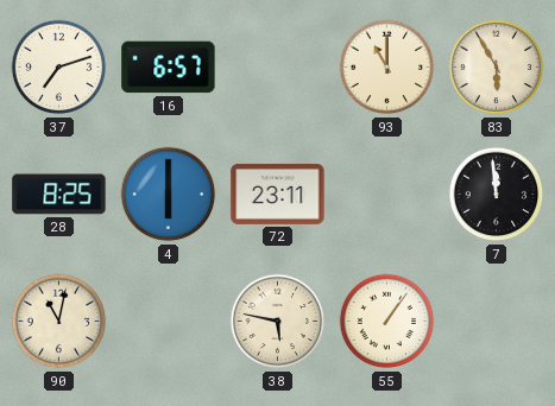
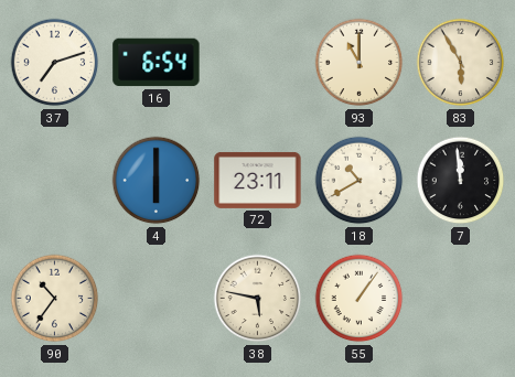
16: 6:57 -> 6:54
28: 8:25 -> none
18: none -> 10:40
90: 11:02 -> 10:36
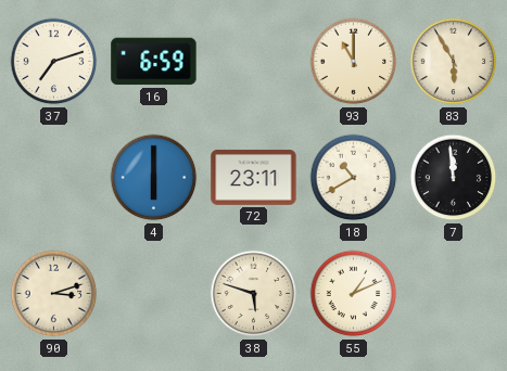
16: 6:54 -> 6:59
90: 10:36 -> 3:12
38: 5:47 -> 5:48
55: 1:06 -> 1:11
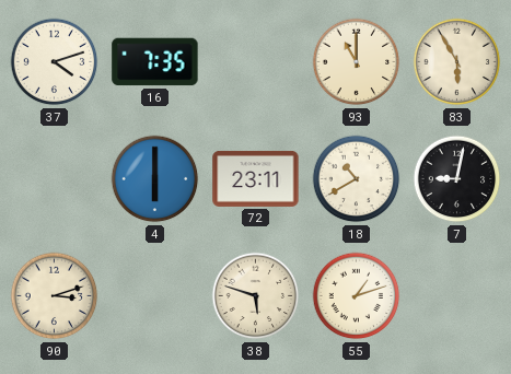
37: 7:12 -> 4:12
16: 6:59 -> 7:35
7: 11:59 -> 9:02
55: 1:11 -> 1:12
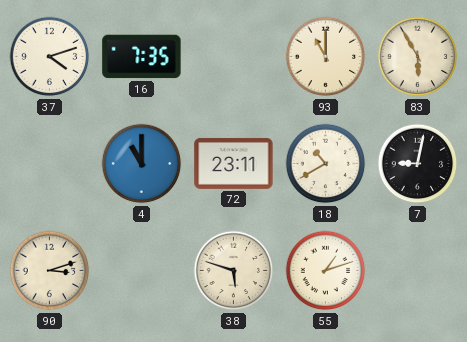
4: 6:00 -> 11:00
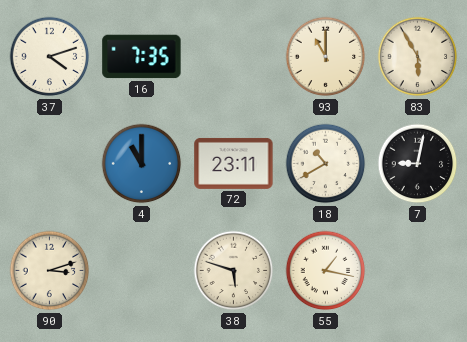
55: 1:12 -> 1:17
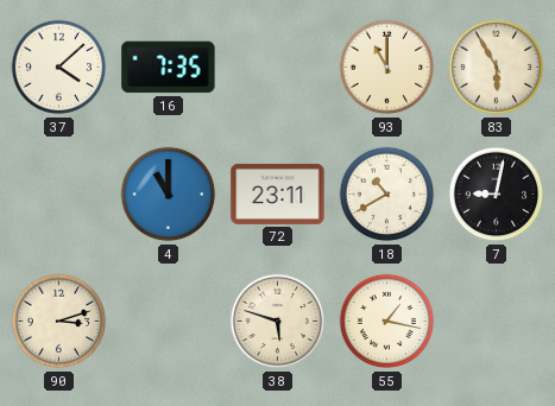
37: 4:12 -> 4:08
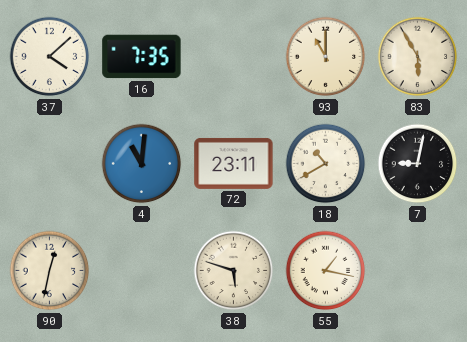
4: 11:00 -> 11:01
90: 3:12 -> 12:32
